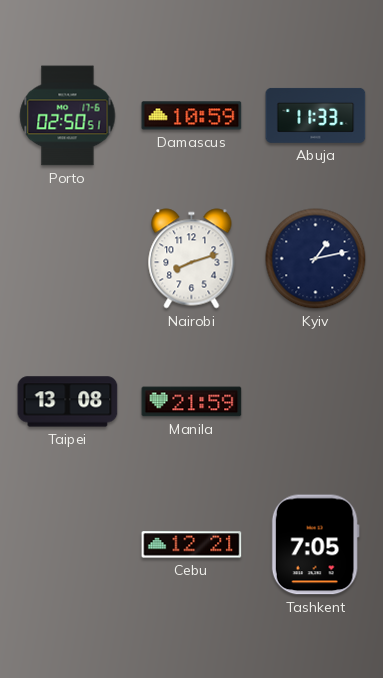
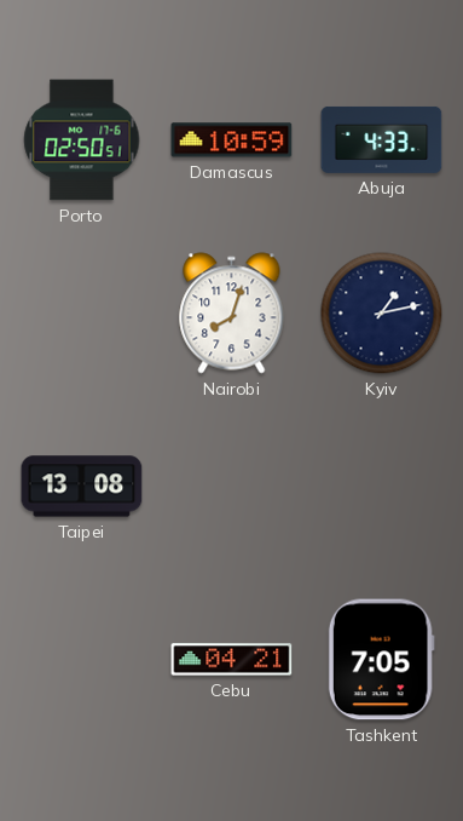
Abuja: 11:33 -> 4:33
Nairobi: 8:12 -> 8:03
Manila: 21:59 -> none
Cebu: 12:21 -> 04:21
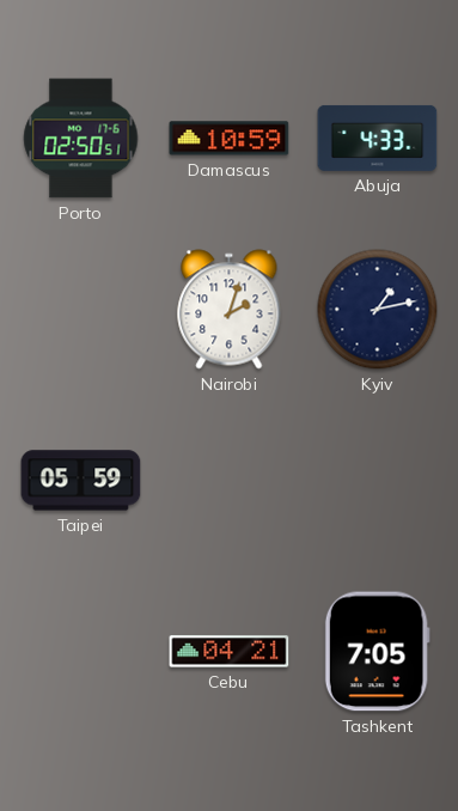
Nairobi: 8:03 -> 2:03
Taipei: 13:08 -> 05:59
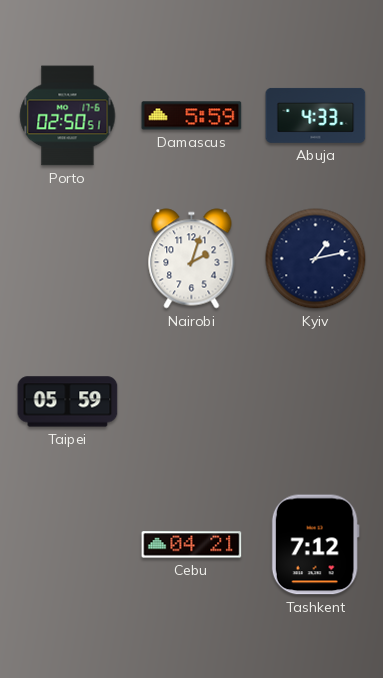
Damascus: 10:59 -> 5:59
Tashkent: 7:05 -> 7:12
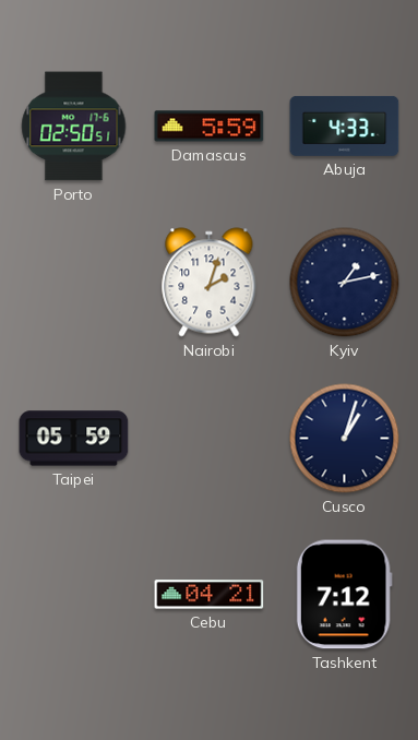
Cusco: none -> 1:03
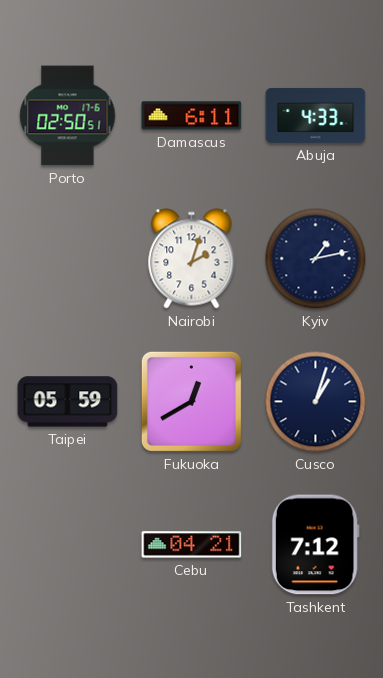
Damascus: 5:59 -> 6:11
Fukuoka: none -> 12:40
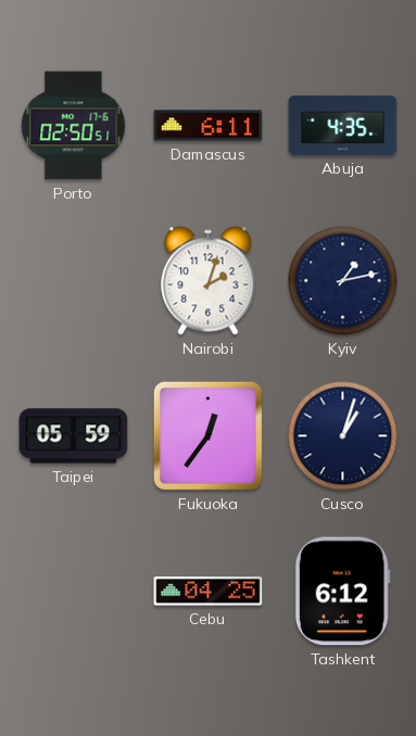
Abuja: 4:33 -> 4:35
Fukuoka: 12:40 -> 12:36
Cebu: 04:21 -> 04:25
Tashkent: 7:12 -> 6:12
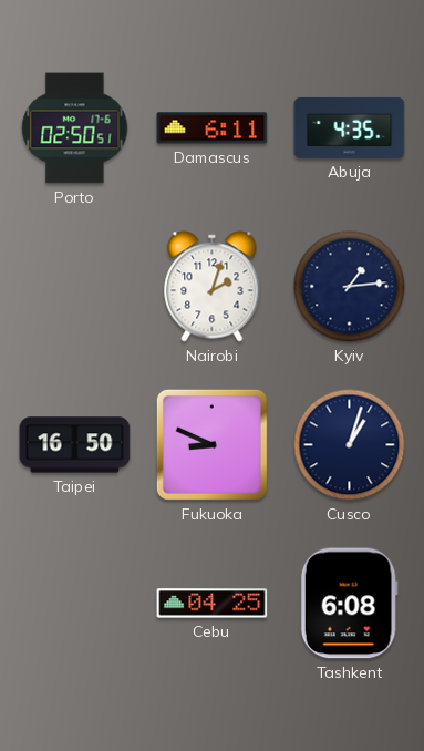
Kyiv: 1:13 -> 1:14
Taipei: 05:59 -> 16:50
Fukuoka: 12:36 -> 8:49
Tashkent: 6:12 -> 6:08
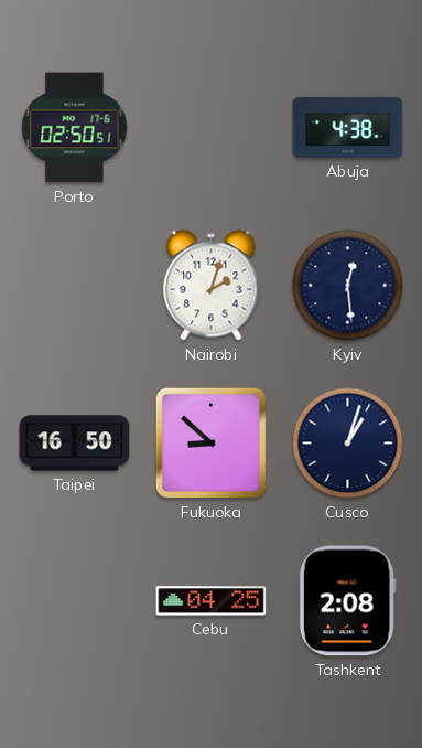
Damascus: 6:11 -> none
Abuja: 4:35 -> 4:38
Kyiv: 1:14 -> 12:29
Fukuoka: 8:49 -> 8:52
Tashkent: 6:08 -> 2:08
